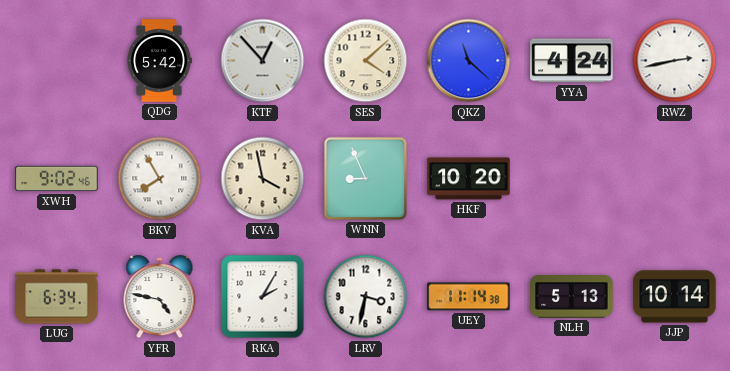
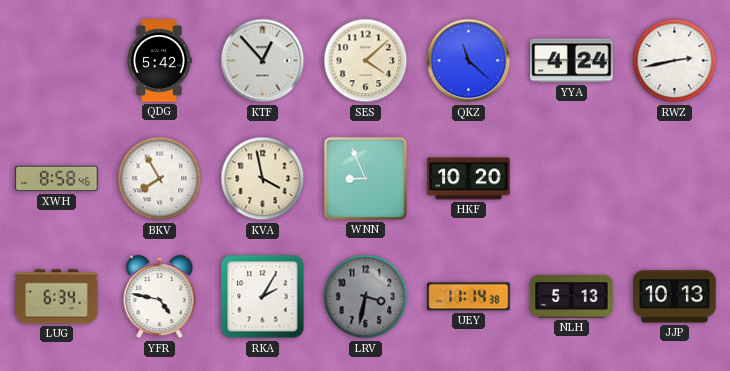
XWH: 9:02 -> 8:58
LRV dial: white -> grey
JJP: 10:14 -> 10:13
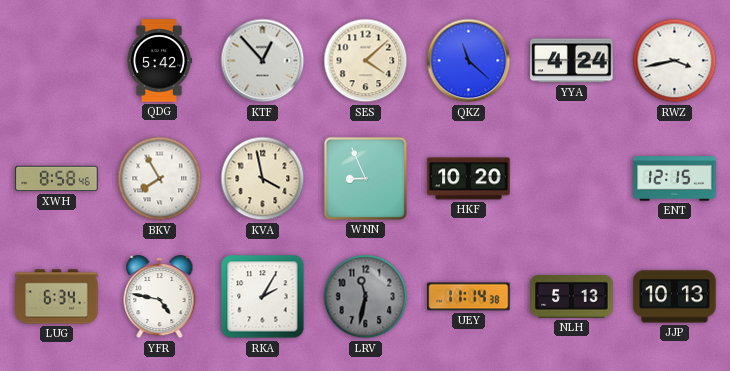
RWZ: 2:43 -> 3:43
ENT: none -> 12:15
LRV: 3:32 -> 11:32
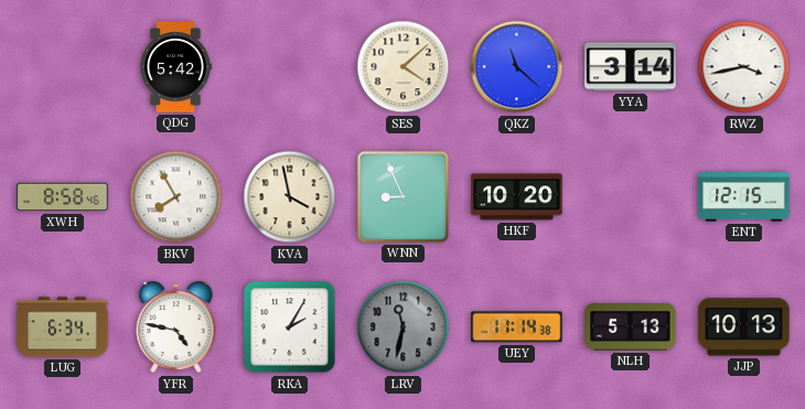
KTF: 12:53 -> none
YYA: 4:24 -> 3:14
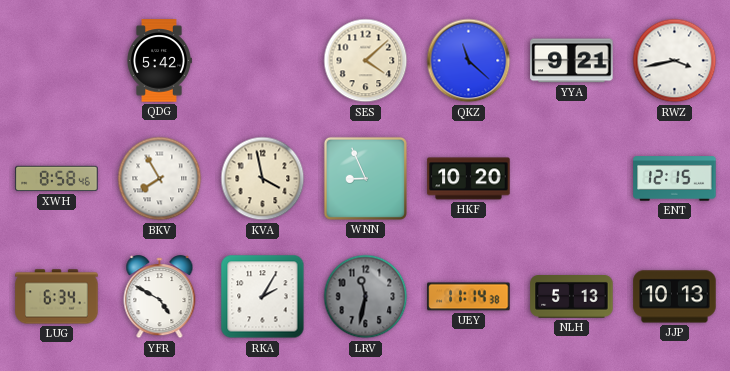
YYA: 3:14 -> 9:21
YFR: 4:47 -> 4:50
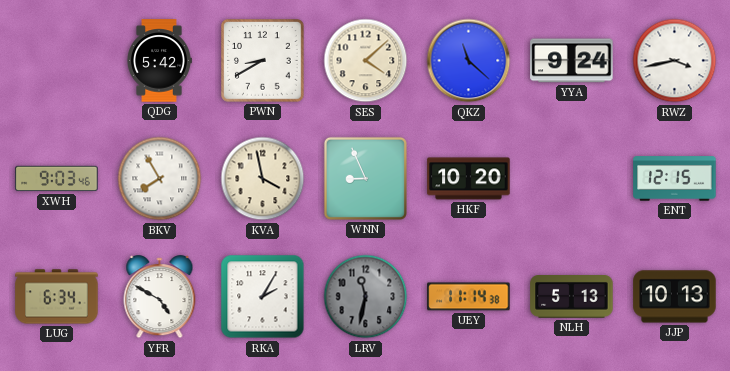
PWN: none -> 8:40
YYA: 9:21 -> 9:24
XWH: 8:58 -> 9:03
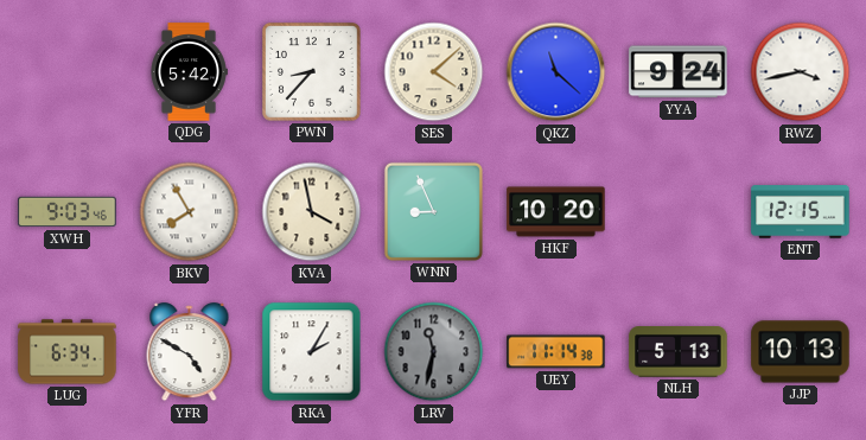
PWN: 8:40 -> 8:37
